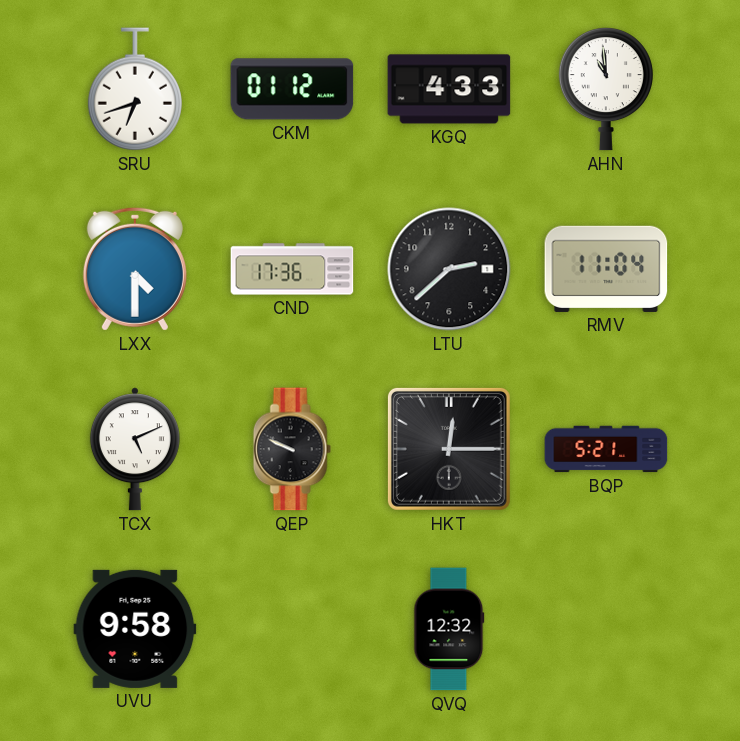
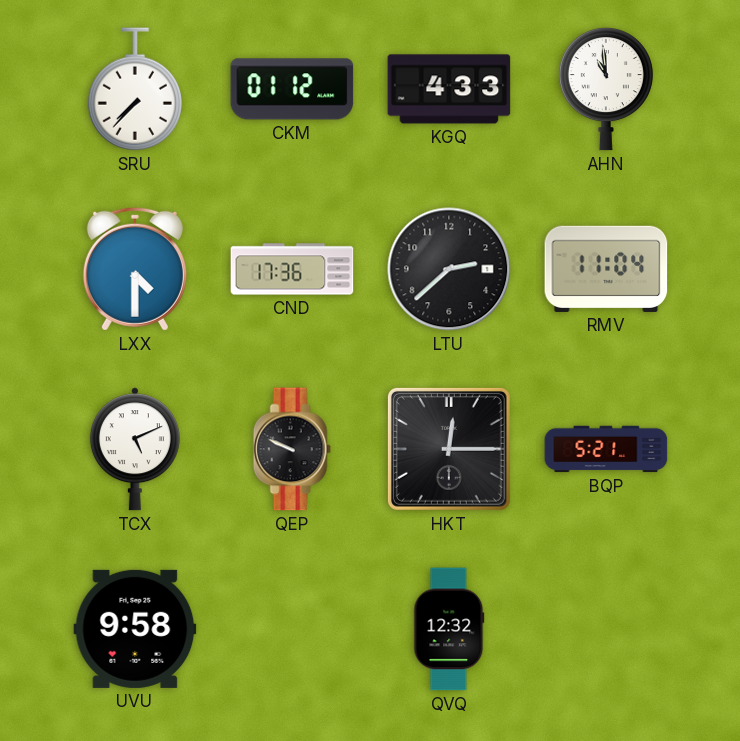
SRU: 6:42 -> 7:37
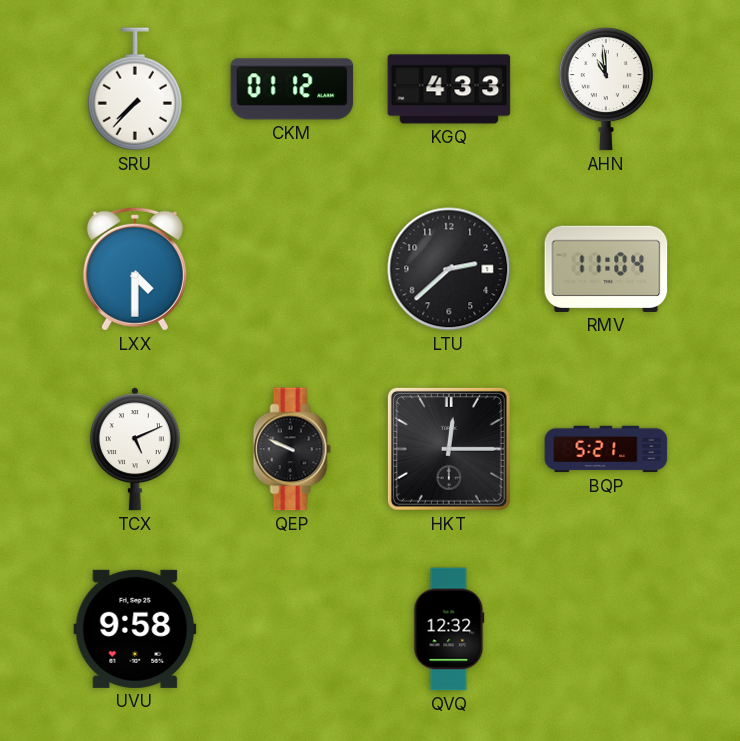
CND: 17:36 -> none
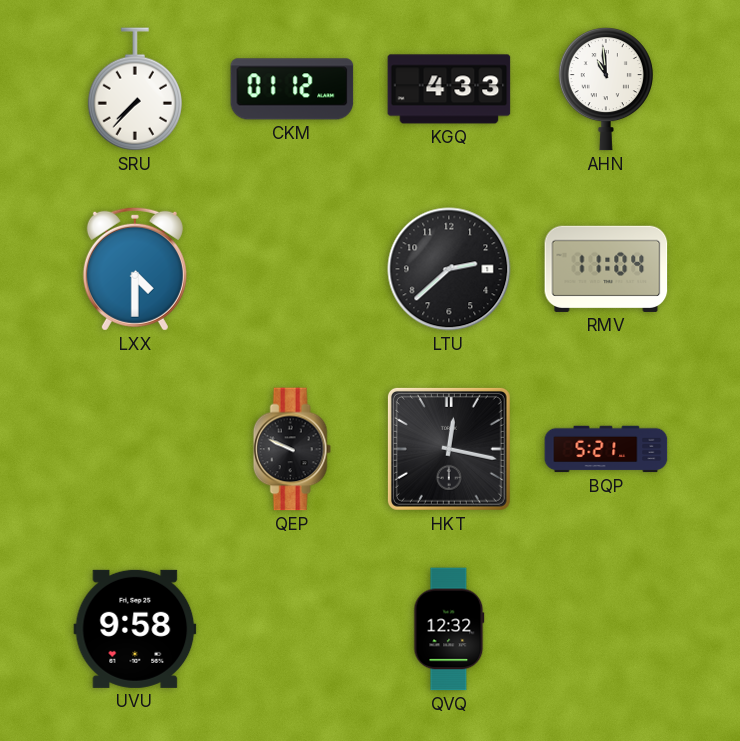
TCX: 5:11 -> none
HKT: 12:15 -> 12:17
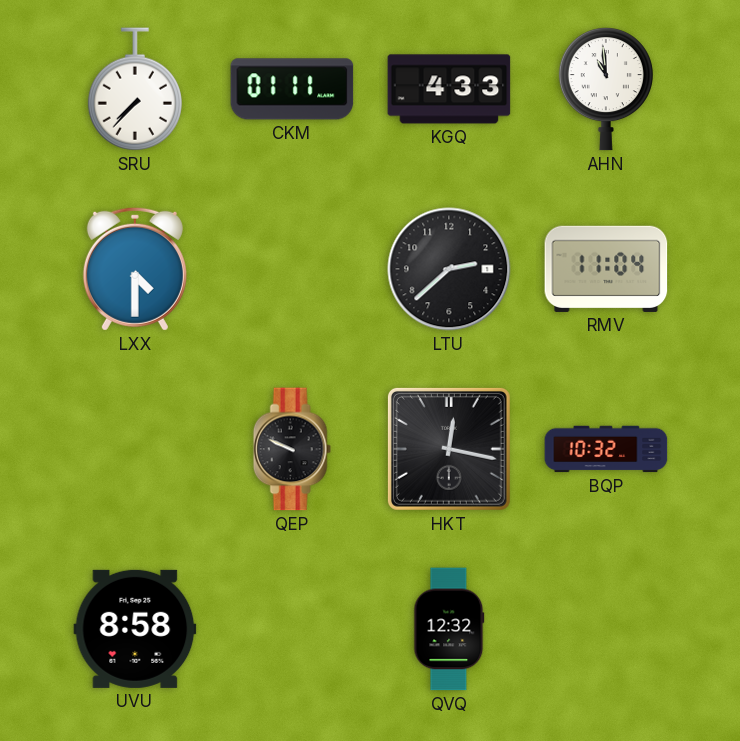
CKM: 01:12 -> 01:11
BQP: 5:21 -> 10:32
UVU: 9:58 -> 8:58
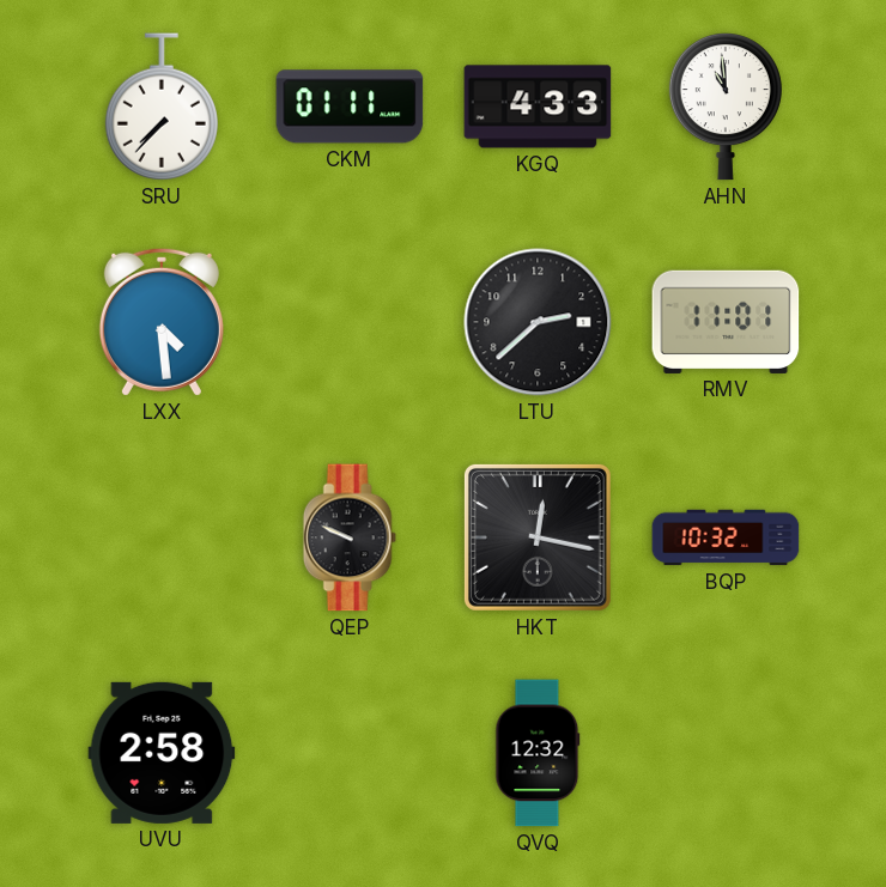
LXX: 4:30 -> 4:29
RMV: 11:04 -> 11:01
UVU: 8:58 -> 2:58
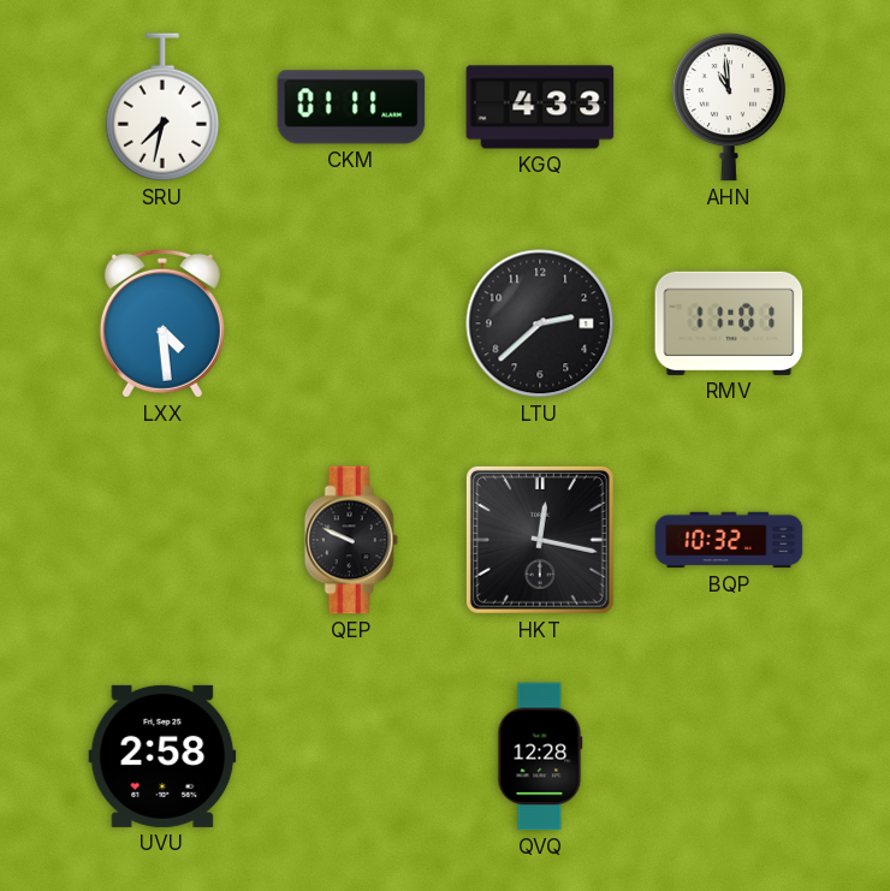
SRU: 7:37 -> 7:32
QVQ: 12:32 -> 12:28
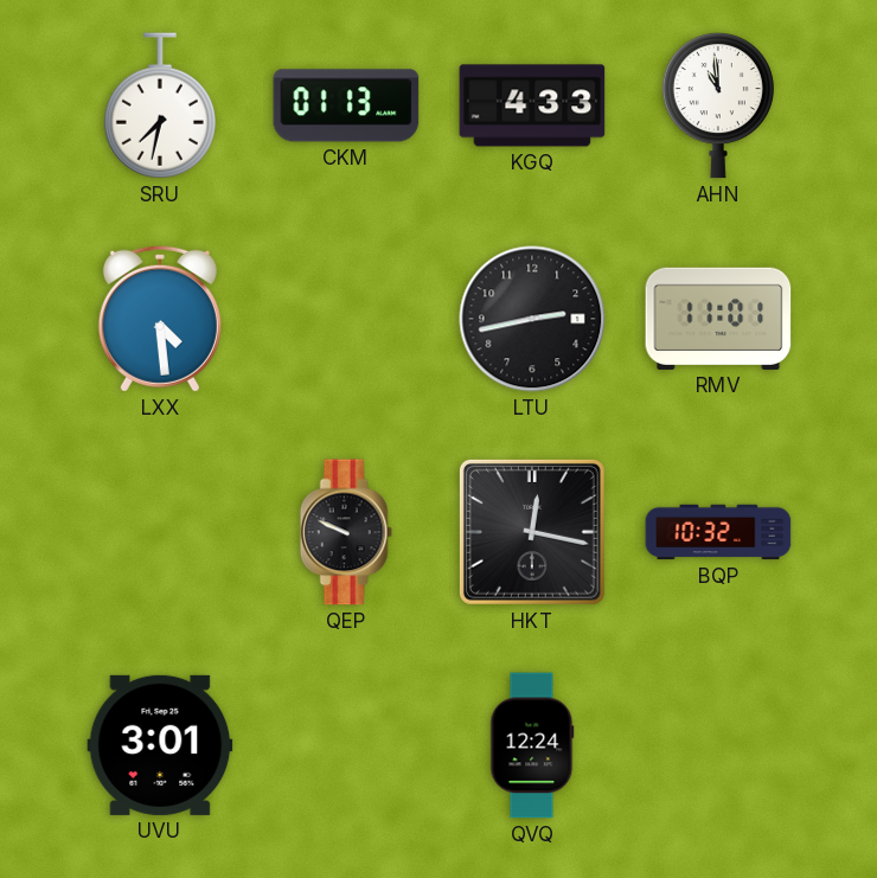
CKM: 01:11 -> 01:13
LTU: 2:38 -> 2:43
UVU: 2:58 -> 3:01
QVQ: 12:28 -> 12:24
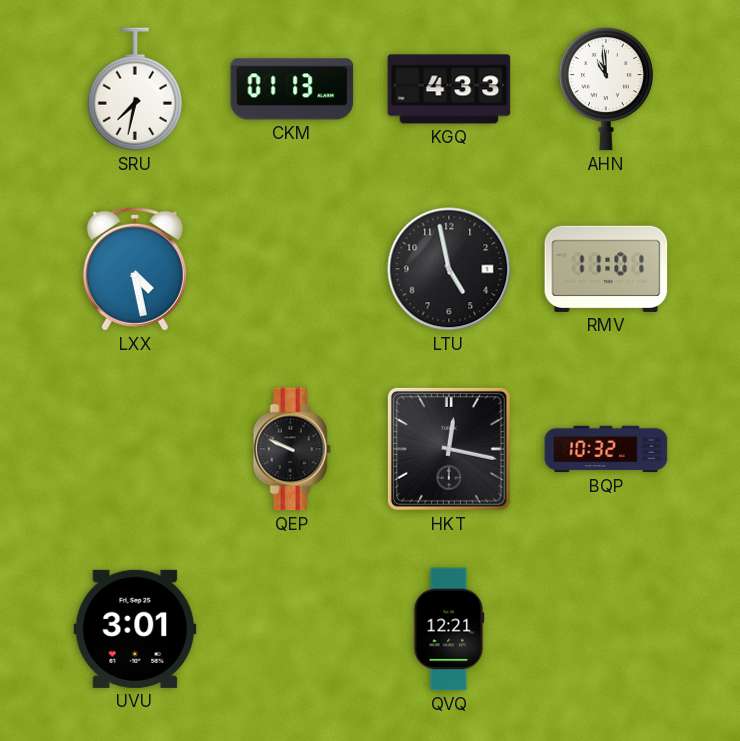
LXX: 4:29 -> 4:28
LTU: 2:43 -> 4:58
QVQ: 12:24 -> 12:21
